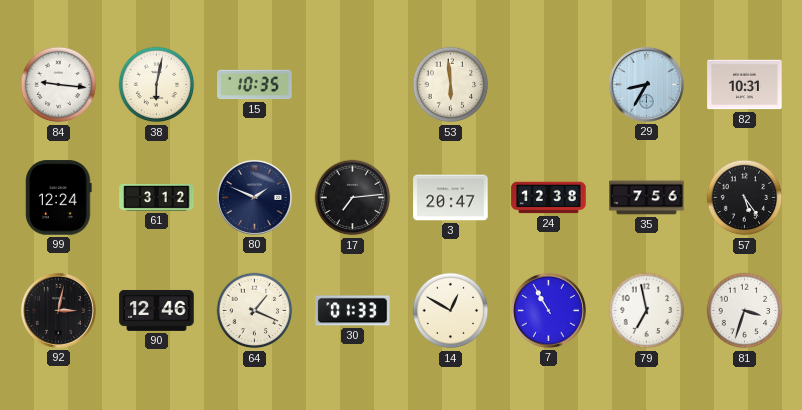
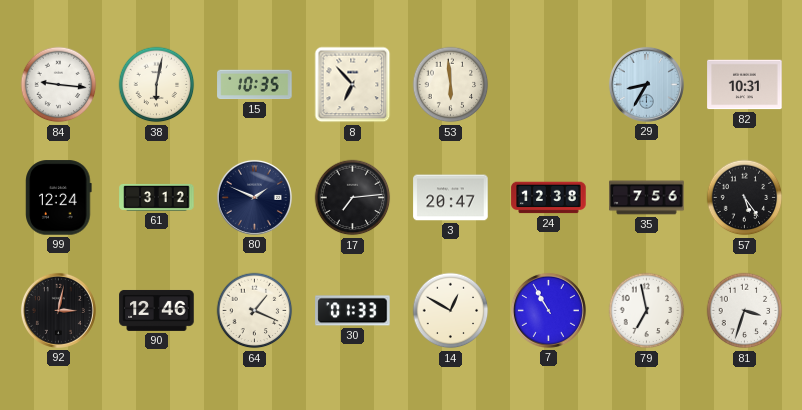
8: none -> 6:53
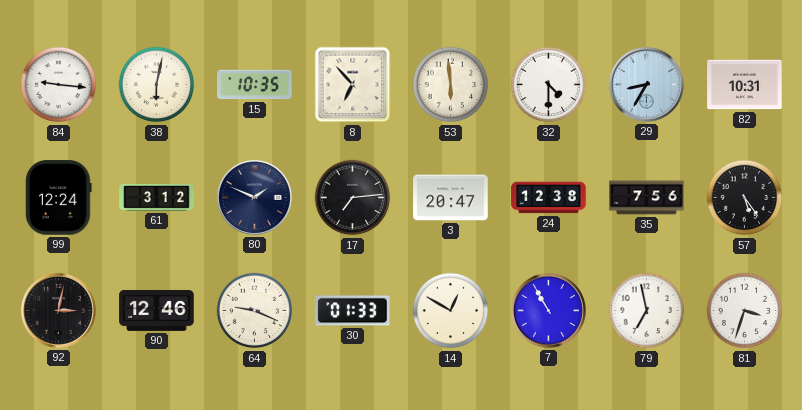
32: none -> 4:30
64: 1:19 -> 9:19
